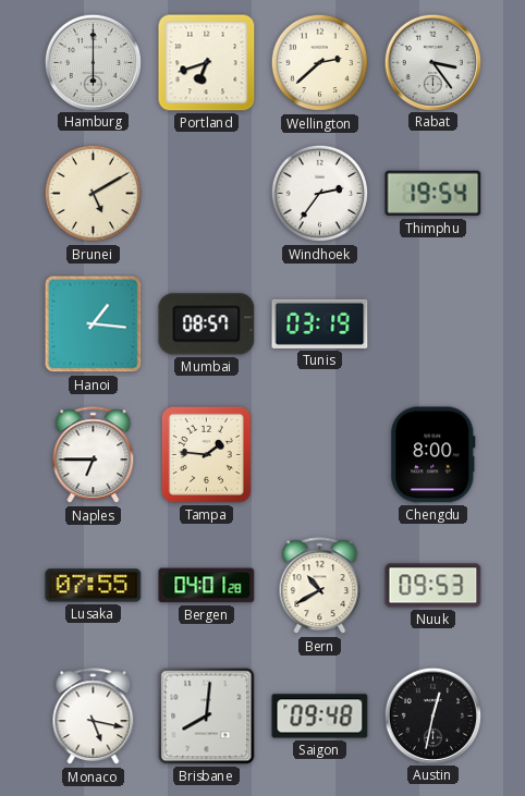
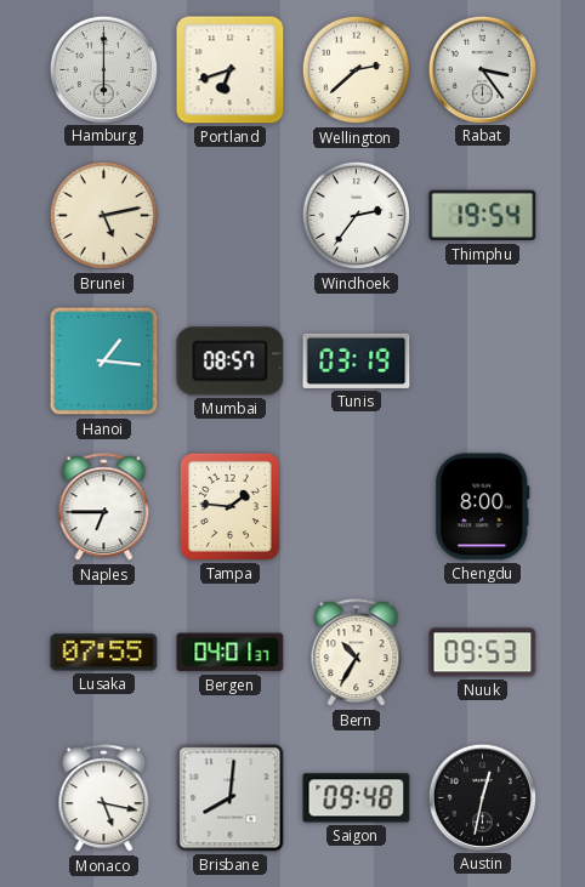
Brunei: 5:10 -> 5:13
Bergen: 04:01:28 -> 04:01:37
Bern: 10:40 -> 10:35
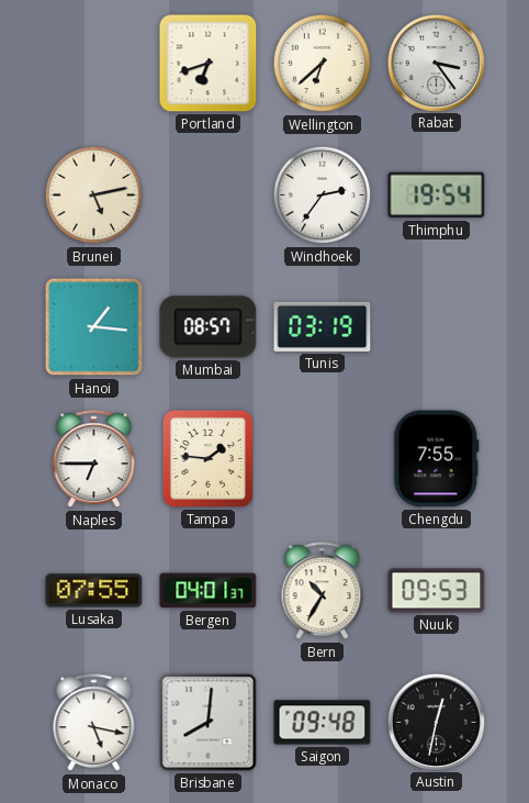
Hamburg: 6:00 -> none
Wellington: 2:38 -> 6:38
Chengdu: 8:00 -> 7:55
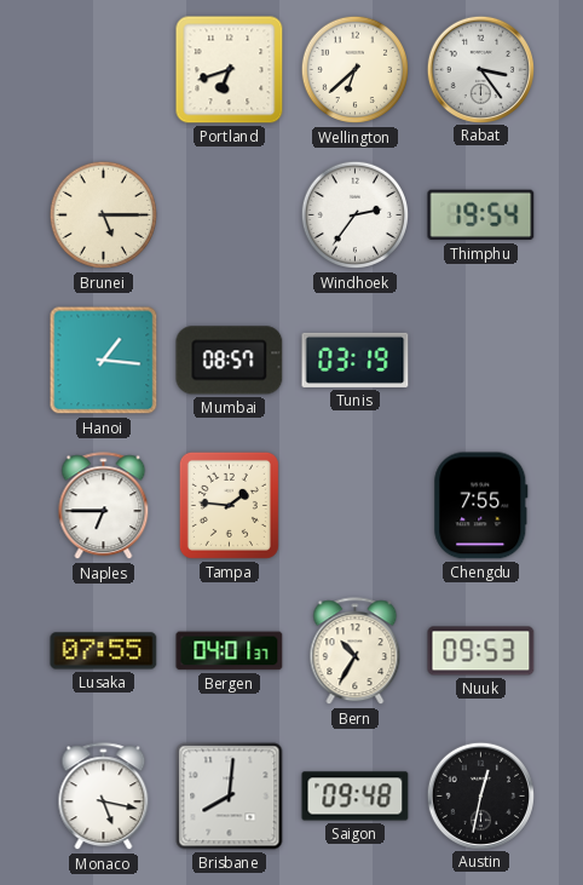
Brunei: 5:13 -> 5:15
